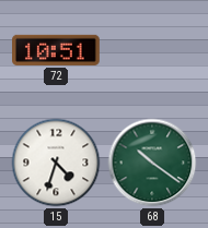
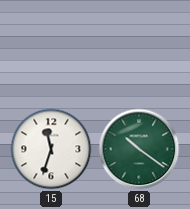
72: 10:51 -> none
15: 4:33 -> 11:33
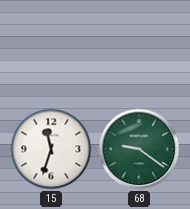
68: 10:21 -> 9:21
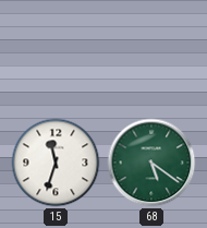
68: 9:21 -> 5:21
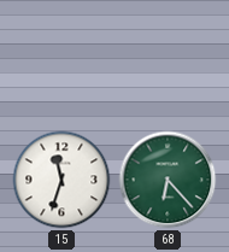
68: 5:21 -> 6:23
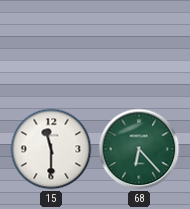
15: 11:33 -> 11:30
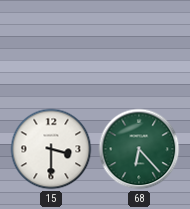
15: 11:30 -> 3:30
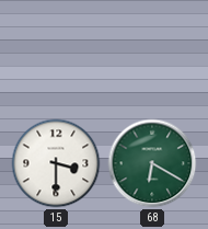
68: 6:23 -> 6:20
